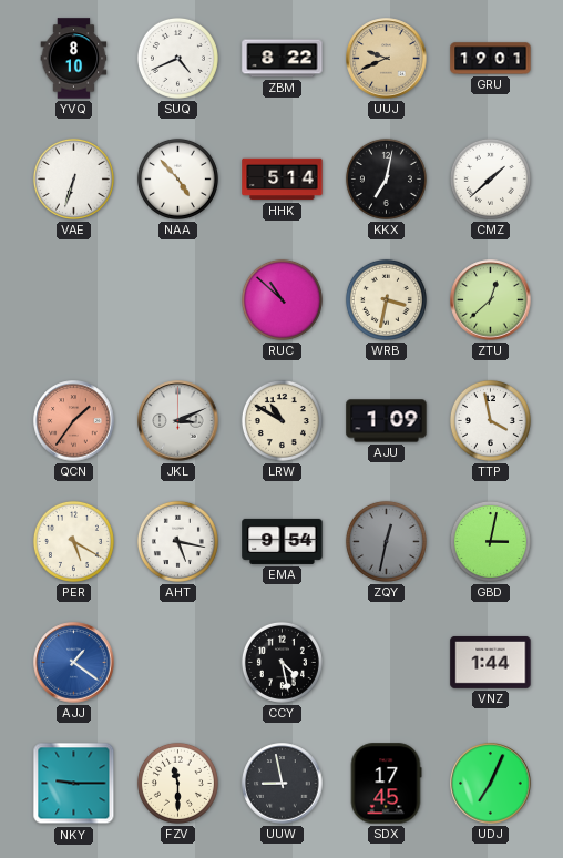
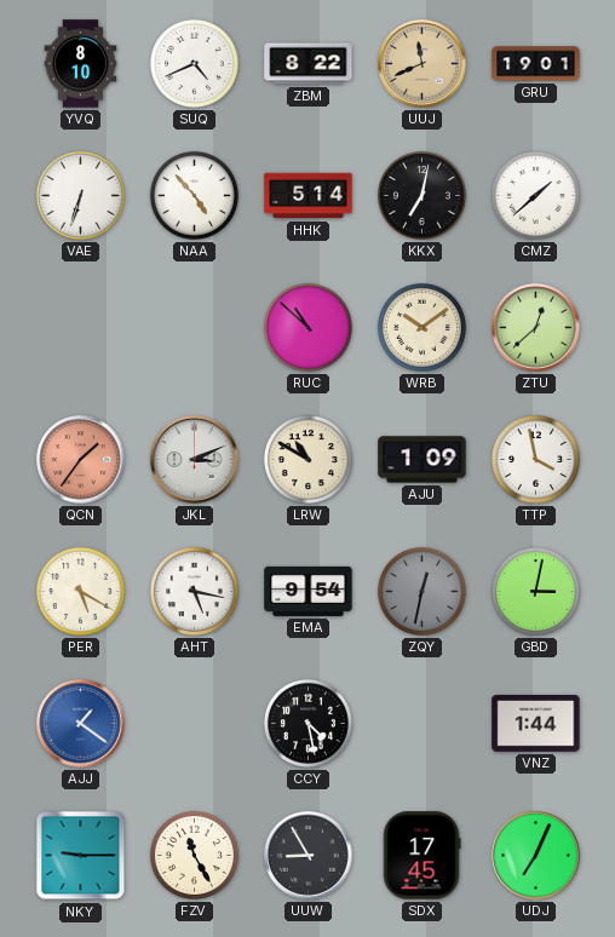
UUJ: 9:41 -> 11:41
WRB: 3:32 -> 10:09
FZV: 11:30 -> 11:25
UUW: 8:58 -> 8:55
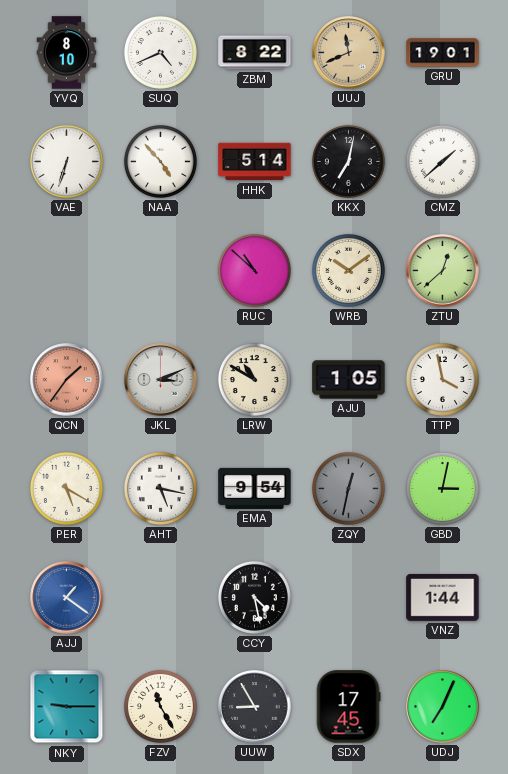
AJU: 1:09 -> 1:05
